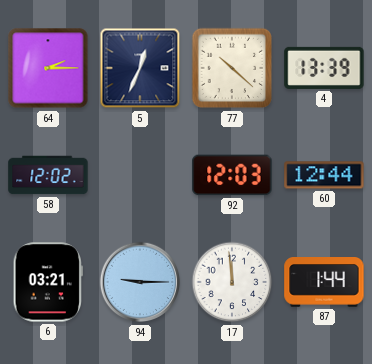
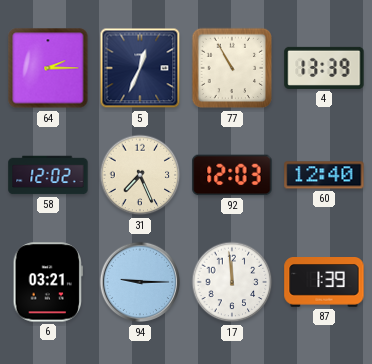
77: 10:22 -> 10:55
31: none -> 7:26
60: 12:44 -> 12:40
87: 1:44 -> 1:39
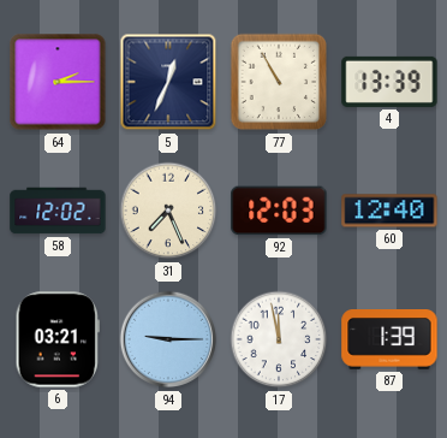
17: 11:59 -> 11:58
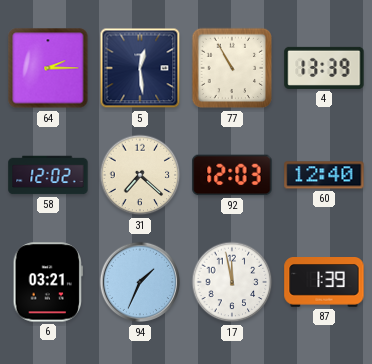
5: 12:34 -> 12:29
31: 7:26 -> 7:22
94: 9:15 -> 1:34
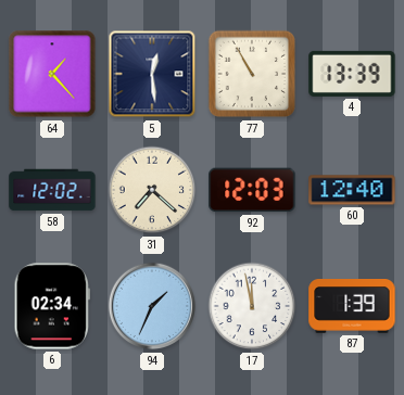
64: 2:15 -> 1:23
6: 03:21 -> 02:34
